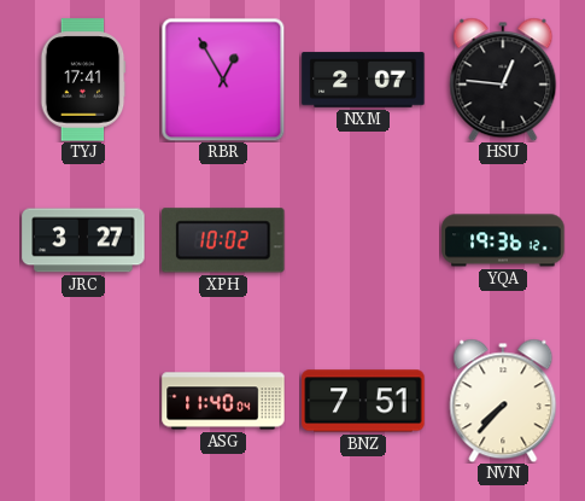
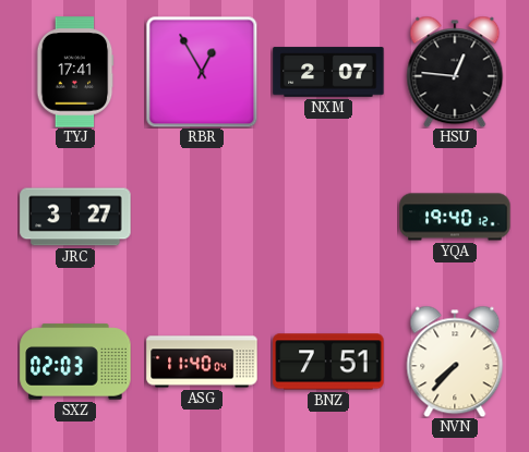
XPH: 10:02 -> none
YQA: 19:36 -> 19:40
SXZ: none -> 02:03
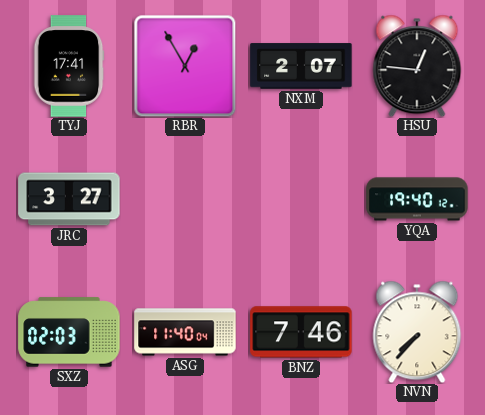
BNZ: 7:51 -> 7:46
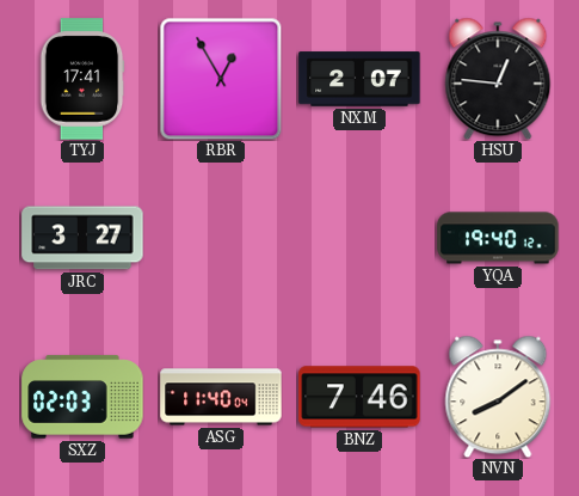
NVN: 7:37 -> 8:09
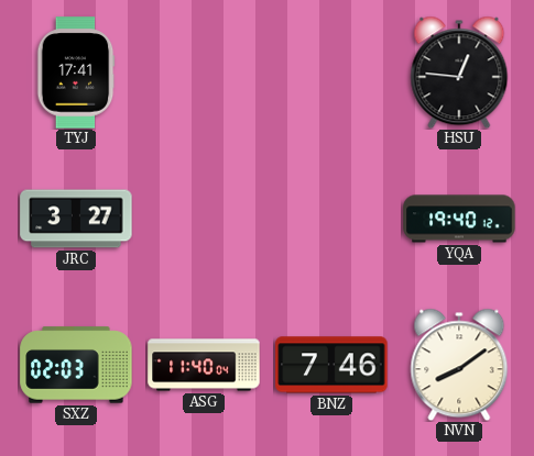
RBR: 12:55 -> none
NXM: 2:07 -> none
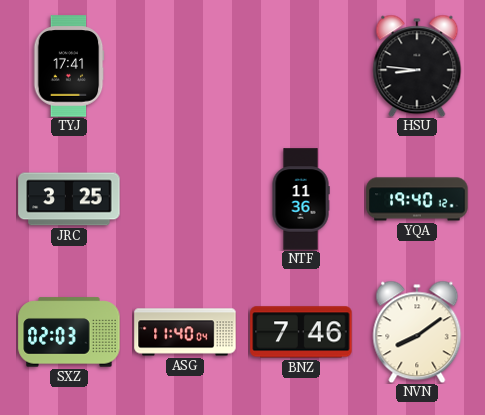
HSU: 12:46 -> 8:46
JRC: 3:27 -> 3:25
NTF: none -> 11:36
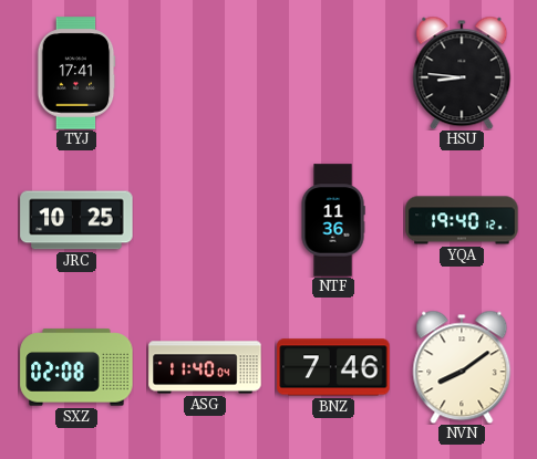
JRC: 3:25 -> 10:25
SXZ: 02:03 -> 02:08
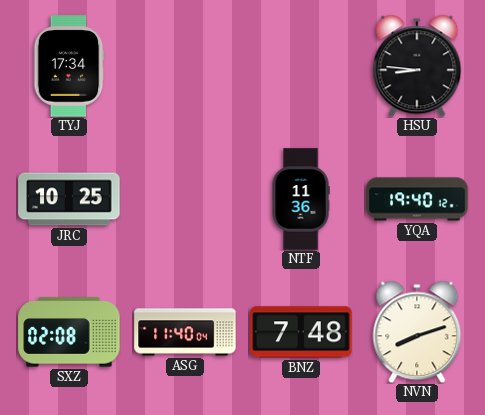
TYJ: 17:41 -> 17:34
BNZ: 7:46 -> 7:48
NVN: 8:09 -> 8:12
